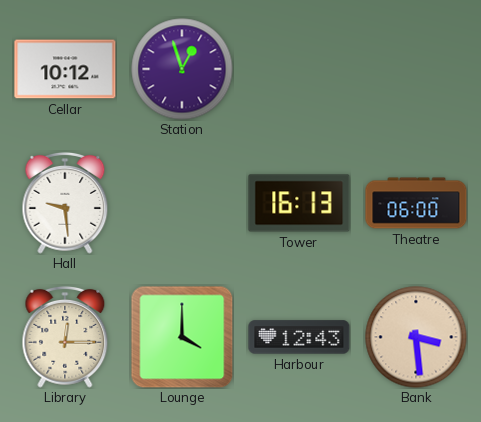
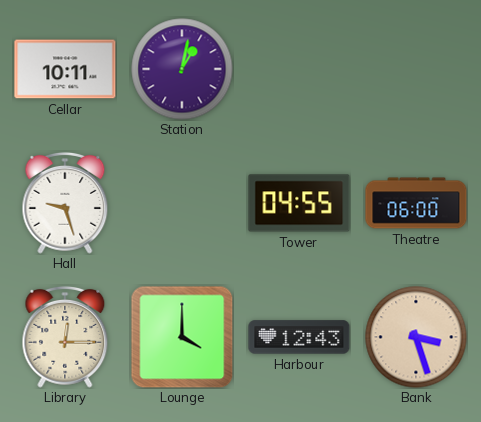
Cellar: 10:12 -> 10:11
Station: 12:57 -> 1:02
Hall: 9:29 -> 9:27
Tower: 16:13 -> 04:55
Bank: 3:29 -> 3:27
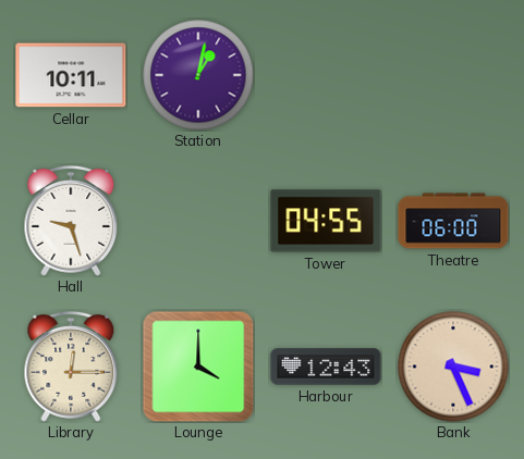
Bank: 3:27 -> 3:26
